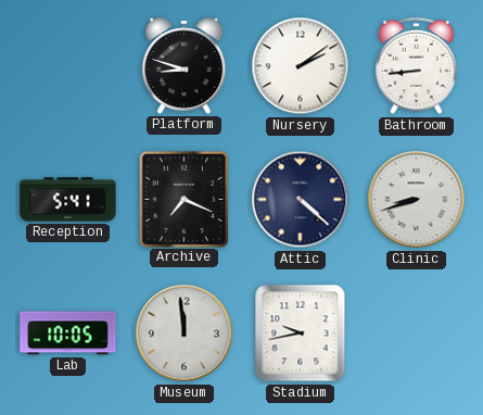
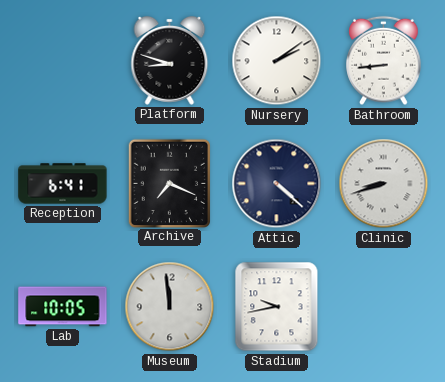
Reception: 5:41 -> 6:41
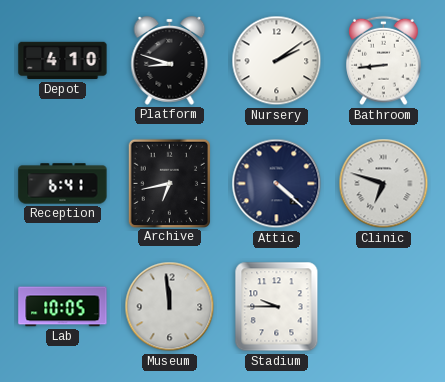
Depot: none -> 4:10
Archive: 7:19 -> 6:43
Clinic: 8:42 -> 6:48
Stadium: 9:43 -> 9:45
